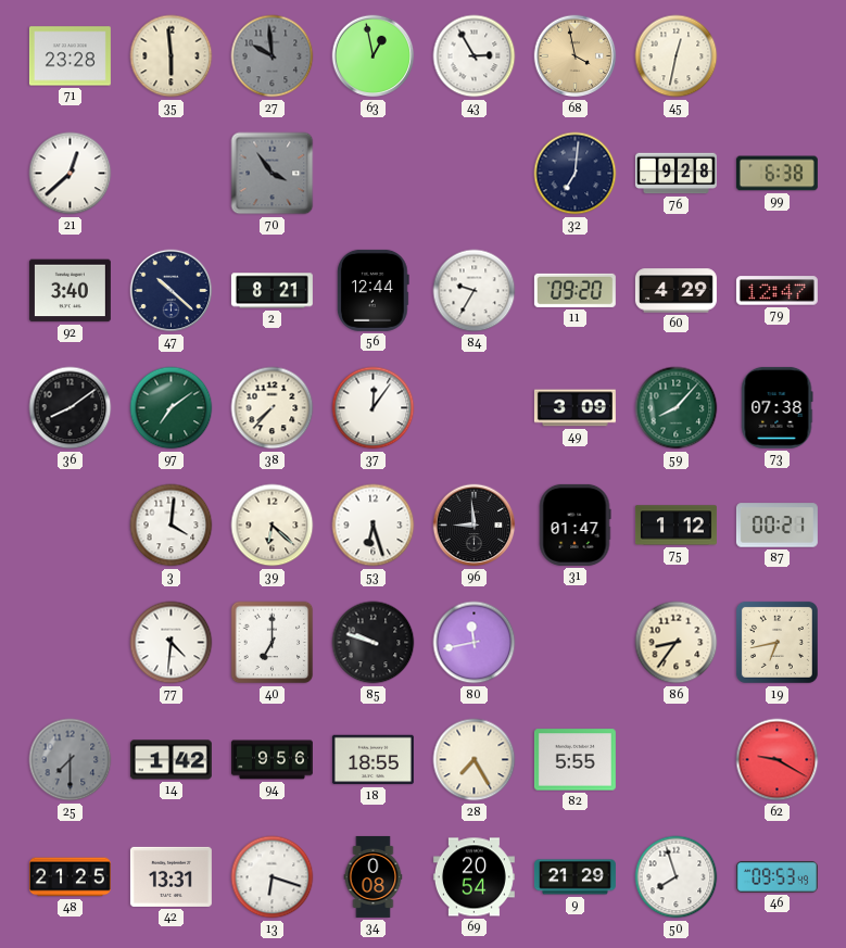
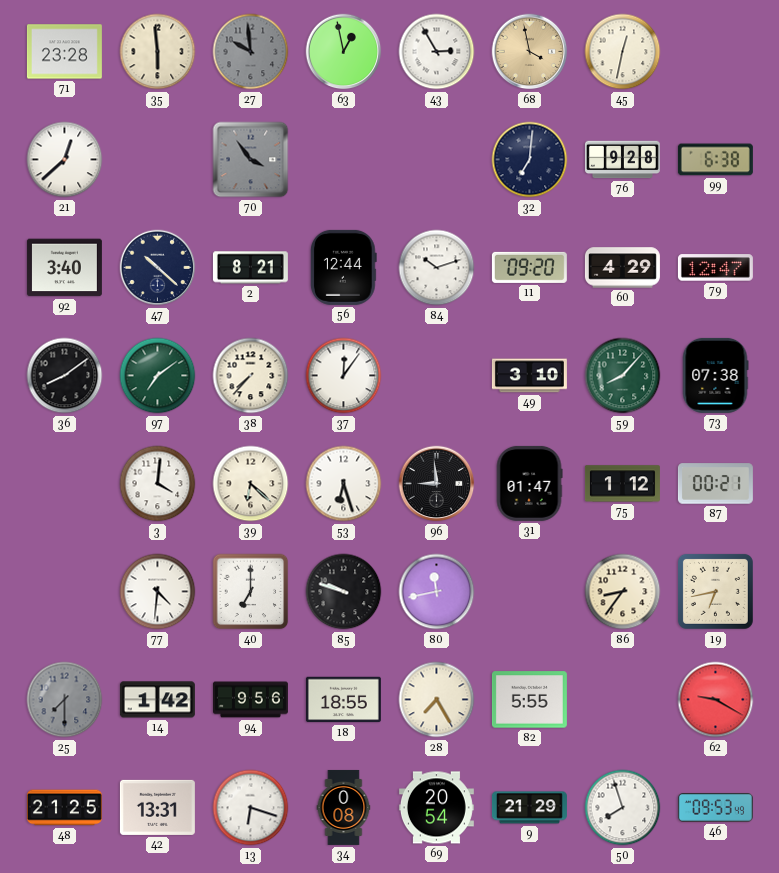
84: 9:35 -> 10:12
49: 3:09 -> 3:10
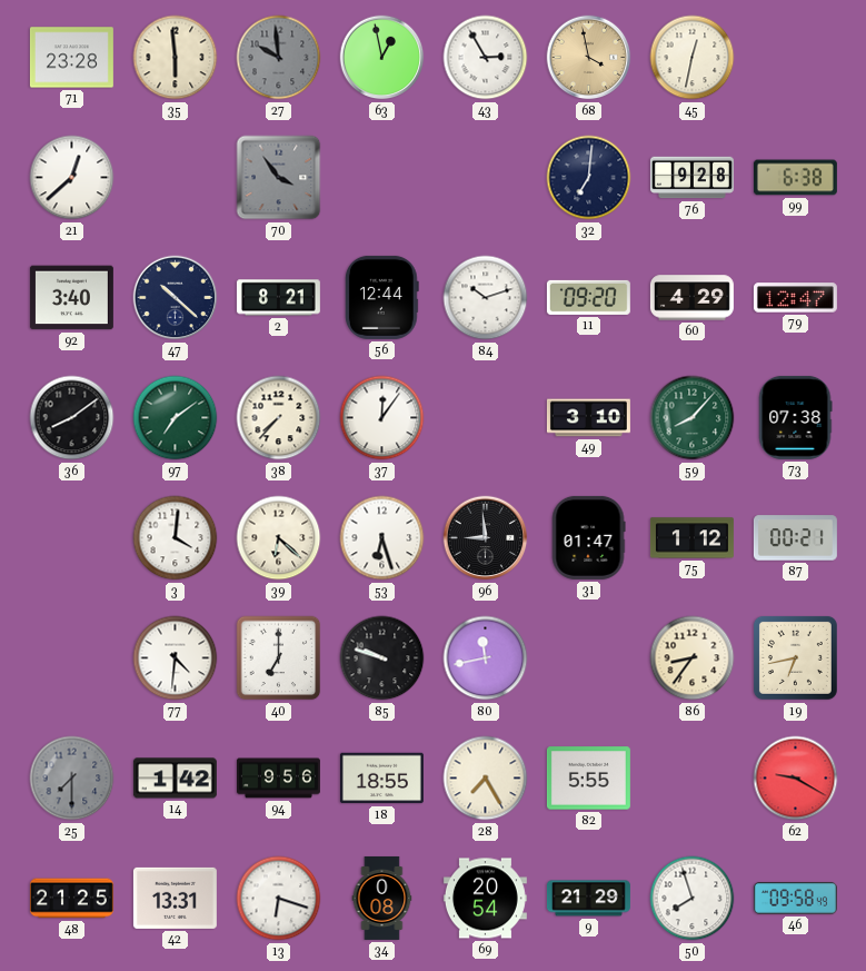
46: 09:53 -> 09:58
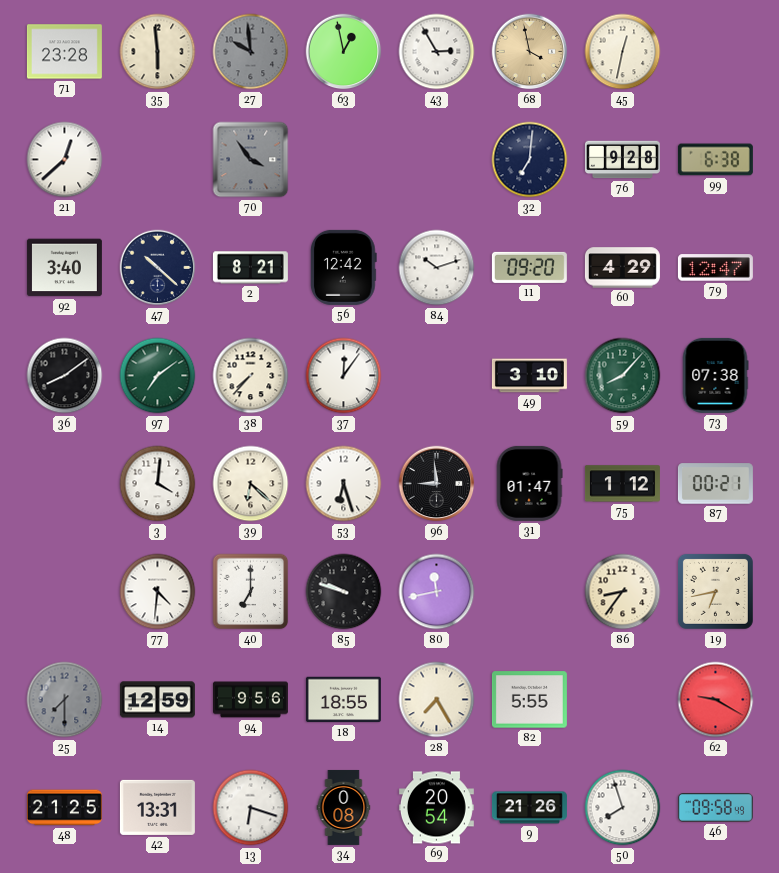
56: 12:44 -> 12:42
14: 1:42 -> 12:59
9: 21:29 -> 21:26
